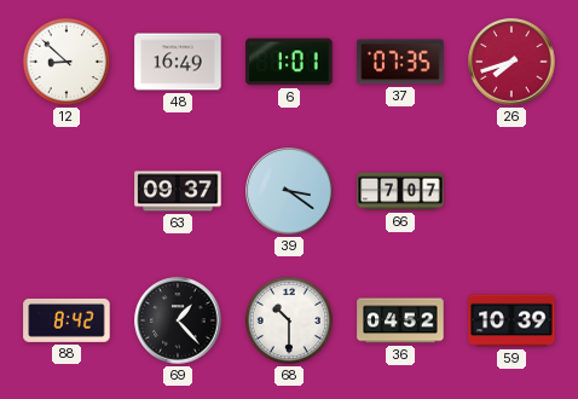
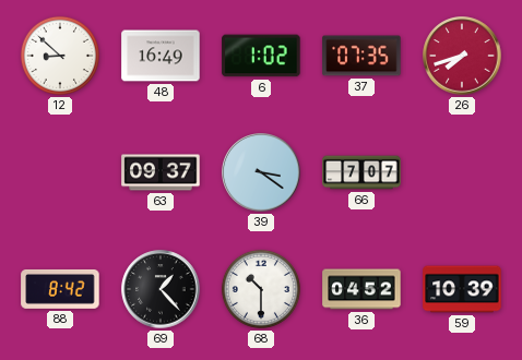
6: 1:01 -> 1:02
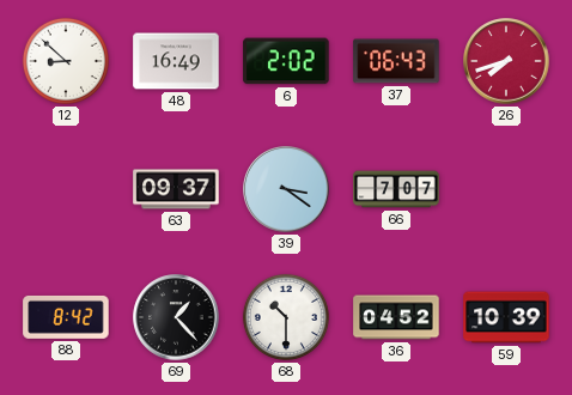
6: 1:02 -> 2:02
37: 07:35 -> 06:43
